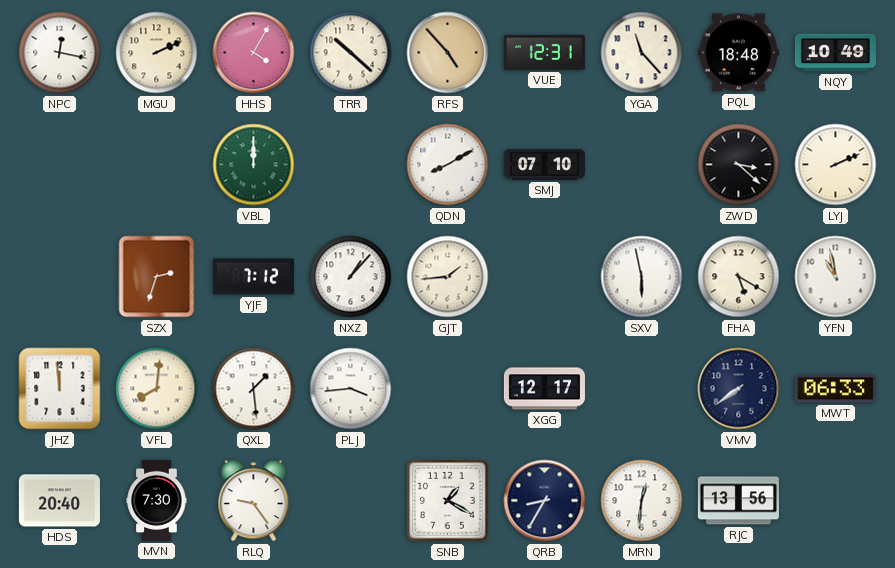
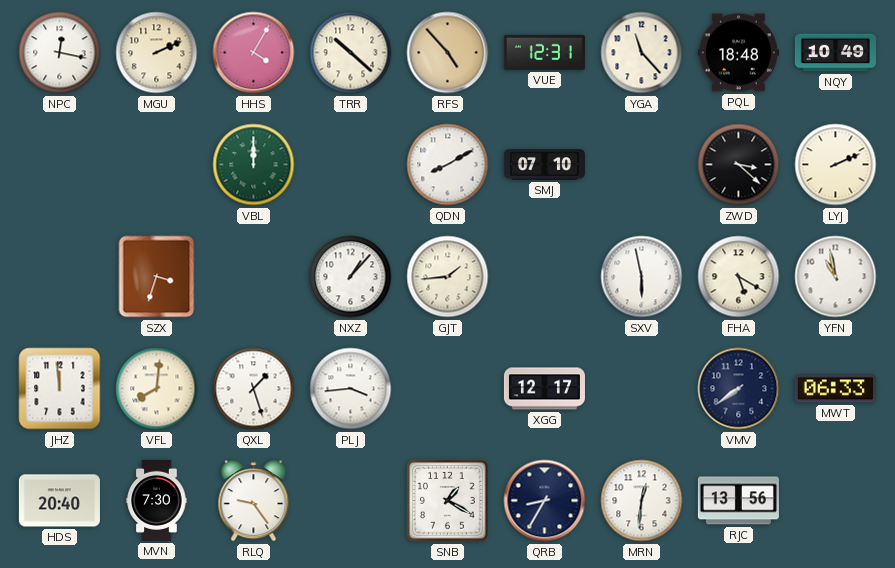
SZX: 2:33 -> 3:33
YJF: 7:12 -> none
QXL: 1:29 -> 1:27
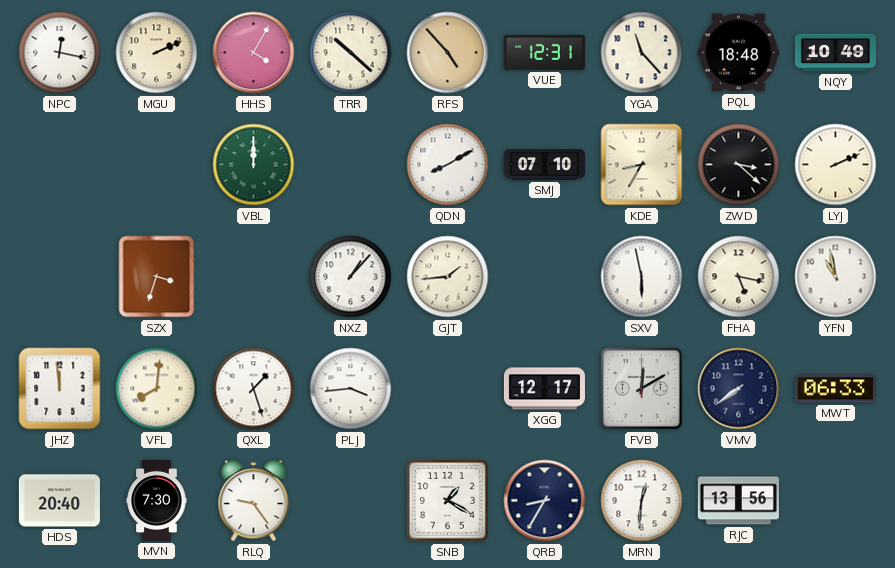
KDE: none -> 8:35
FHA: 5:20 -> 5:17
FVB: none -> 12:10
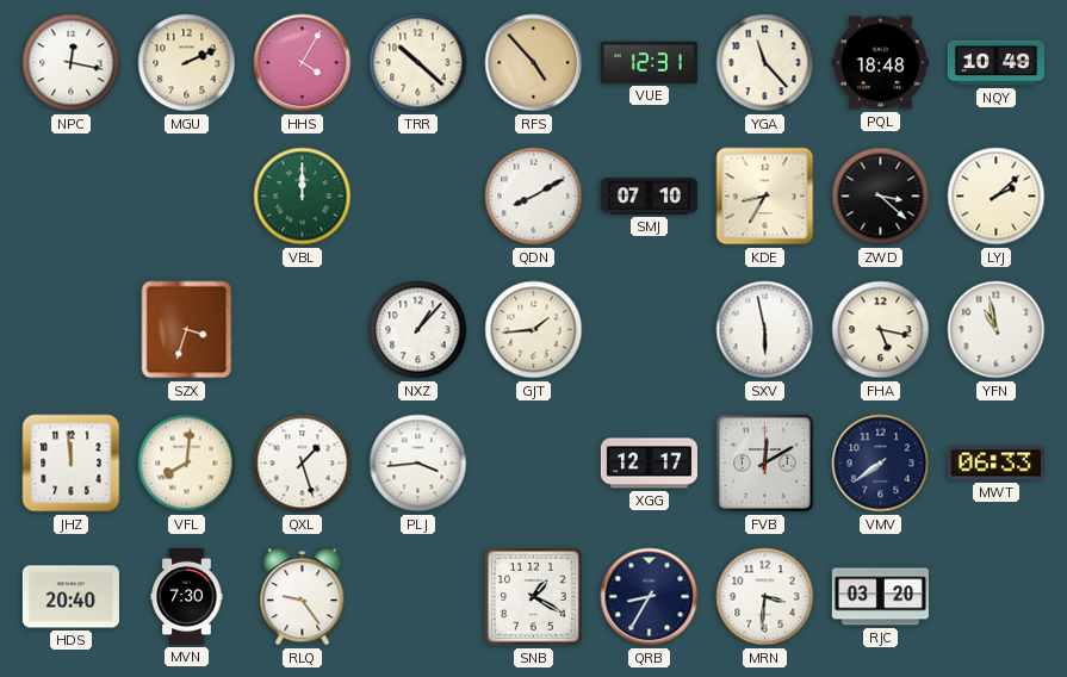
LYJ: 2:11 -> 2:08
MRN: 12:31 -> 3:31
RJC: 13:56 -> 03:20
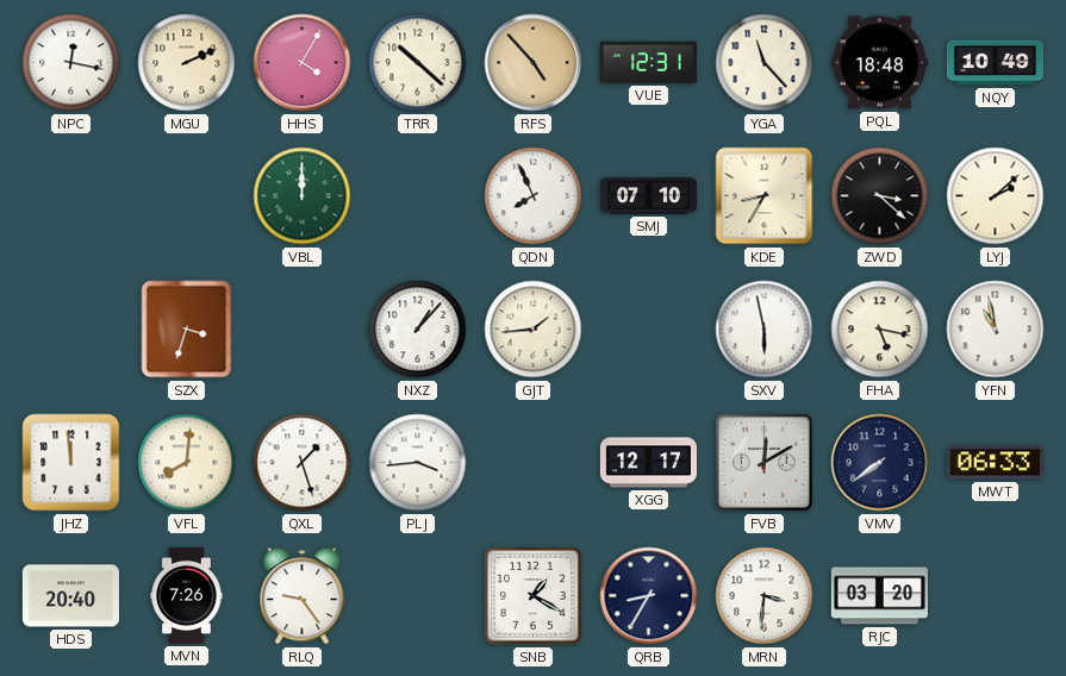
QDN: 8:10 -> 7:56
MVN: 7:30 -> 7:26
